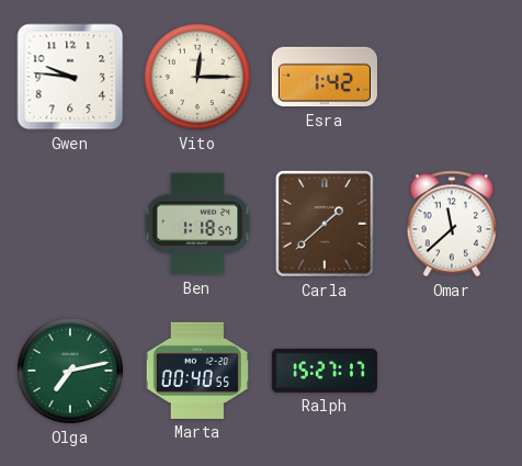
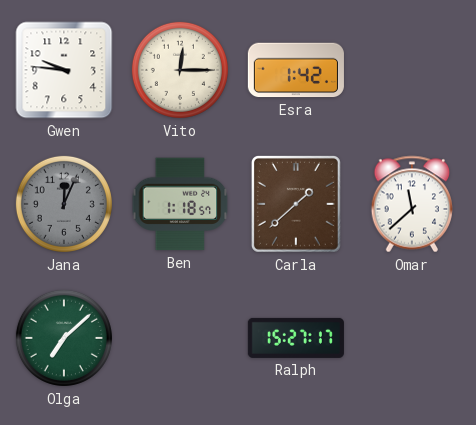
Jana: none -> 12:04
Olga: 7:13 -> 7:08
Marta: 00:40 -> none
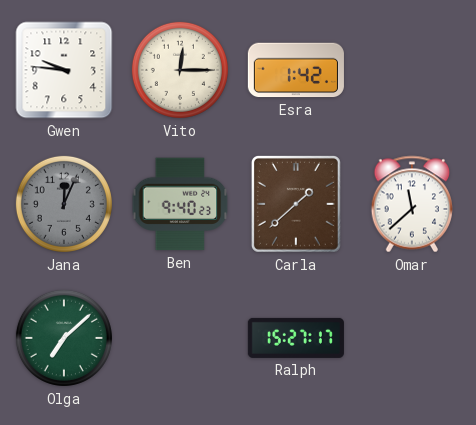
Ben: 1:18 -> 9:40
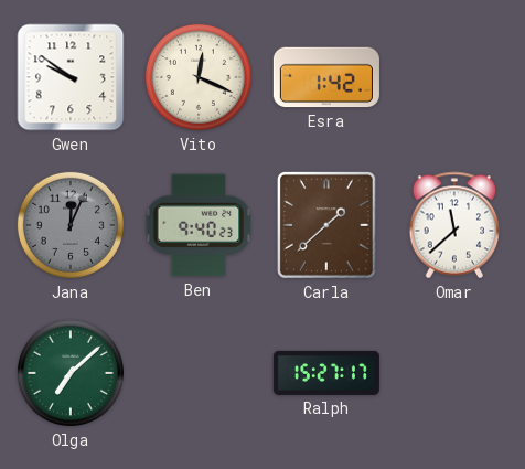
Gwen: 9:46 -> 9:51
Vito: 12:15 -> 12:19
